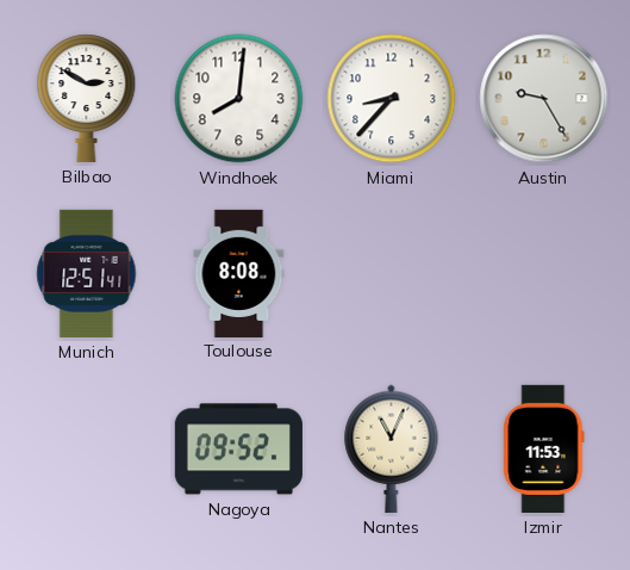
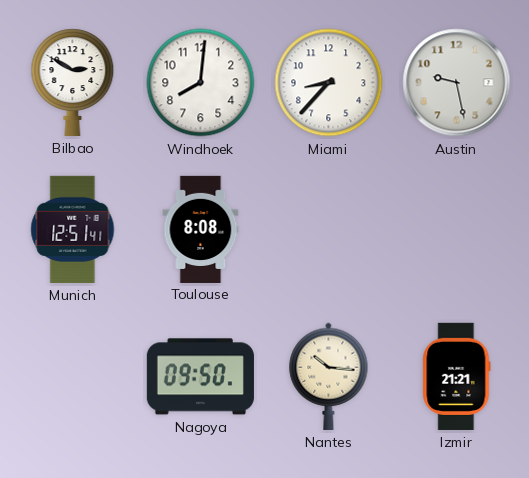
Austin: 9:25 -> 9:28
Nagoya: 09:52 -> 09:50
Nantes: 11:04 -> 10:16
Izmir: 11:53 -> 21:21
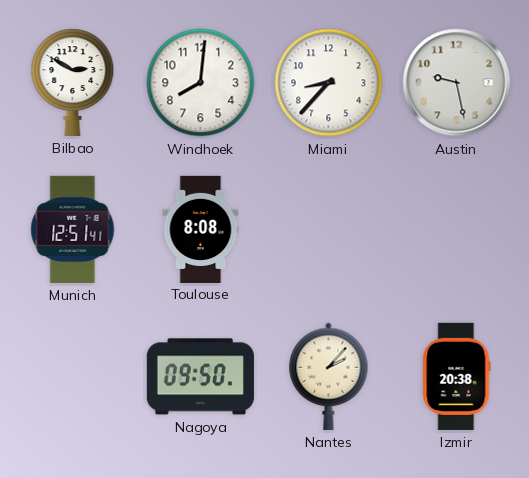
Nantes: 10:16 -> 2:07
Izmir: 21:21 -> 20:38
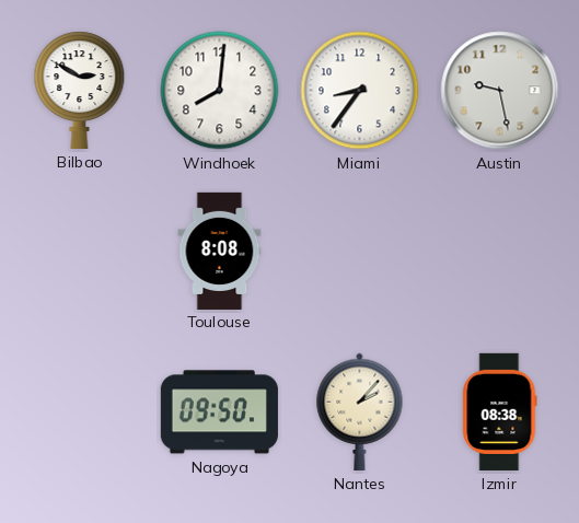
Miami: 8:37 -> 8:36
Munich: 12:51 -> none
Izmir: 20:38 -> 08:38
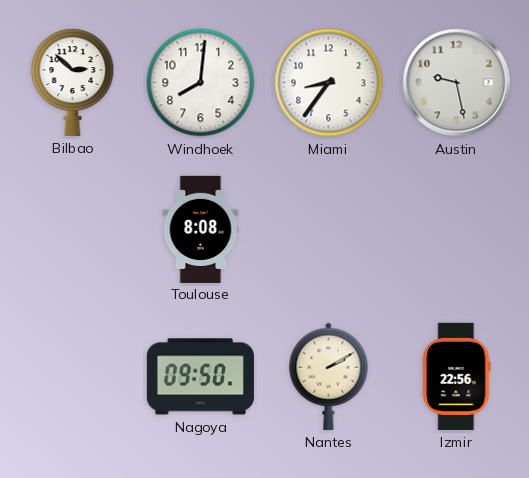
Bilbao: 2:50 -> 2:52
Nantes: 2:07 -> 2:10
Izmir: 08:38 -> 22:56
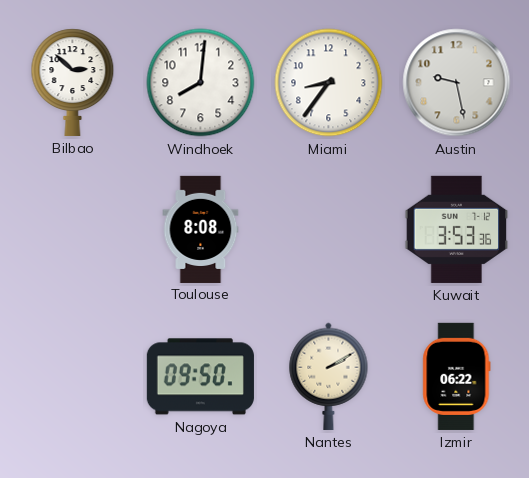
Kuwait: none -> 3:53
Izmir: 22:56 -> 06:22
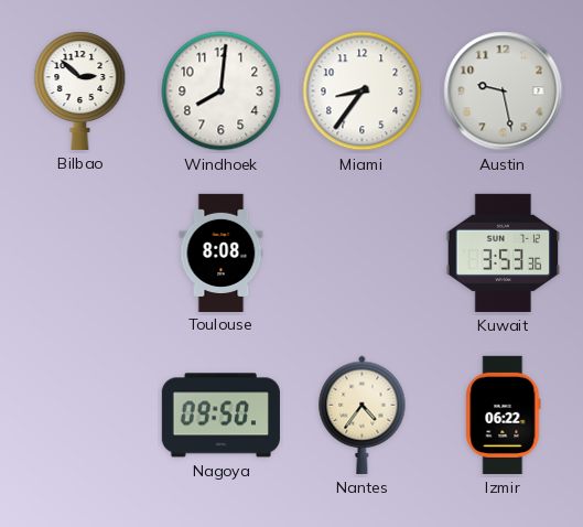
Nantes: 2:10 -> 4:36
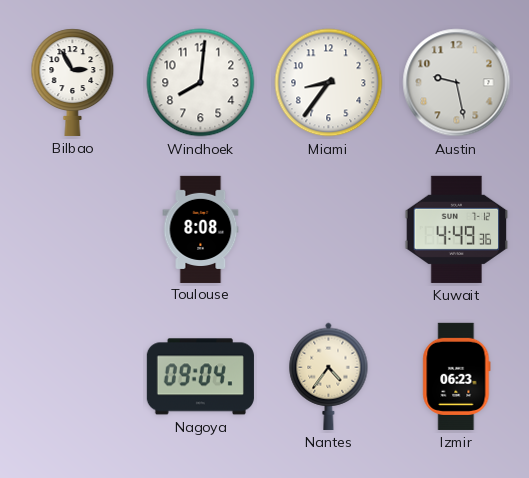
Bilbao: 2:52 -> 2:55
Kuwait: 3:53 -> 4:49
Nagoya: 09:50 -> 09:04
Izmir: 06:22 -> 06:23
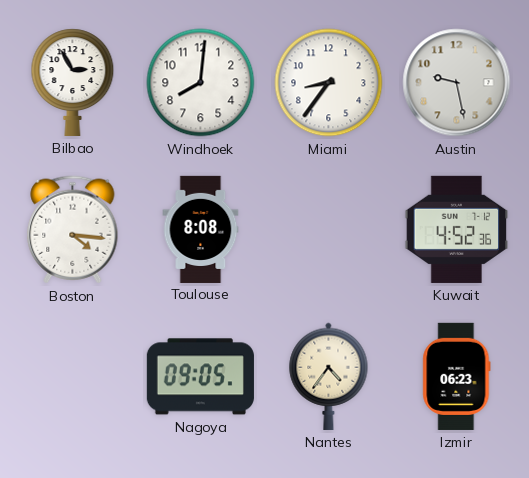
Boston: none -> 4:16
Kuwait: 4:49 -> 4:52
Nagoya: 09:04 -> 09:05
